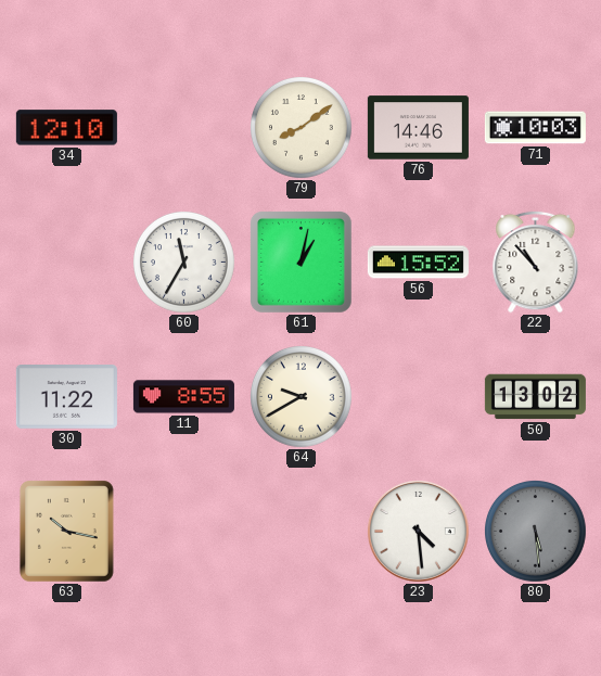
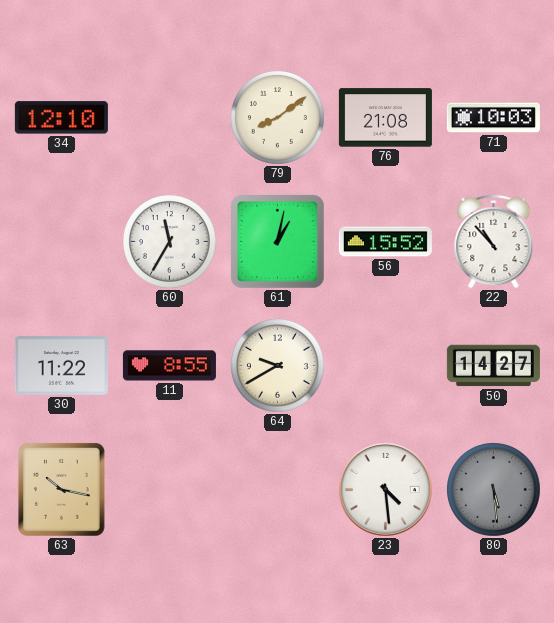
76: 14:46 -> 21:08
50: 13:02 -> 14:27
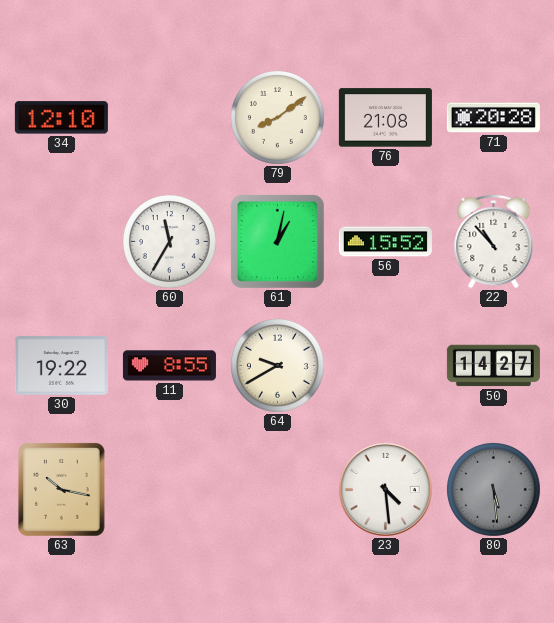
71: 10:03 -> 20:28
30: 11:22 -> 19:22
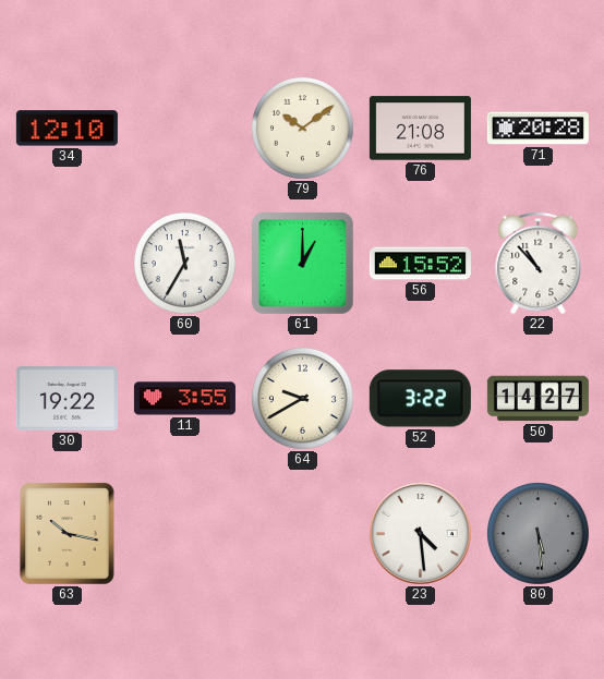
79: 8:09 -> 10:09
61: 1:02 -> 1:00
11: 8:55 -> 3:55
52: none -> 3:22
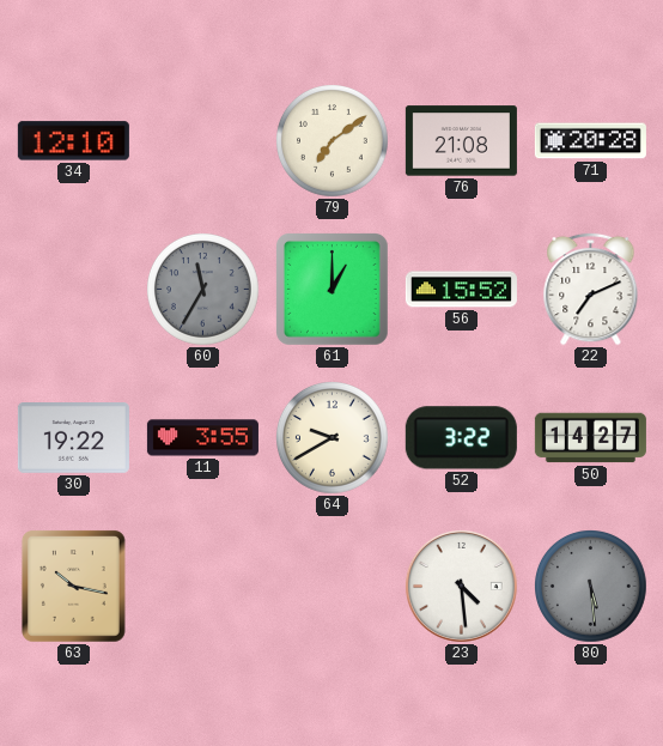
79: 10:09 -> 7:09
60 dial: white -> grey
22: 10:53 -> 7:11
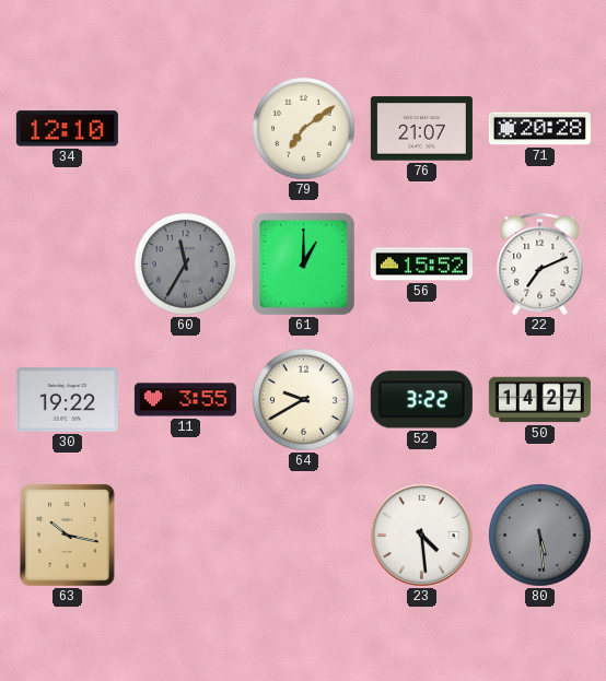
76: 21:08 -> 21:07
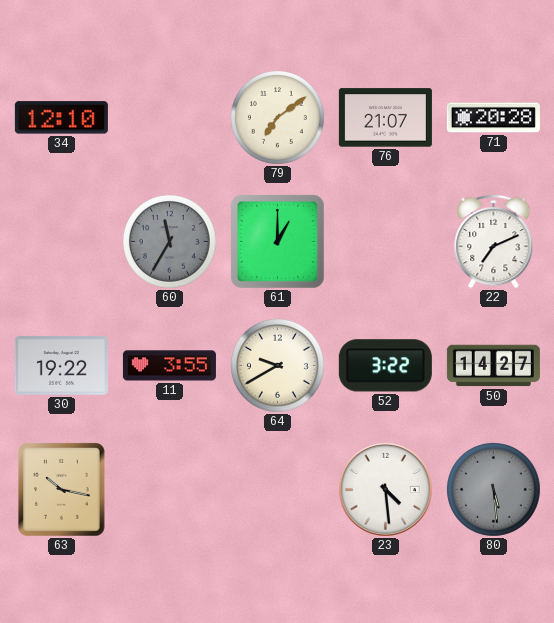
56: 15:52 -> none
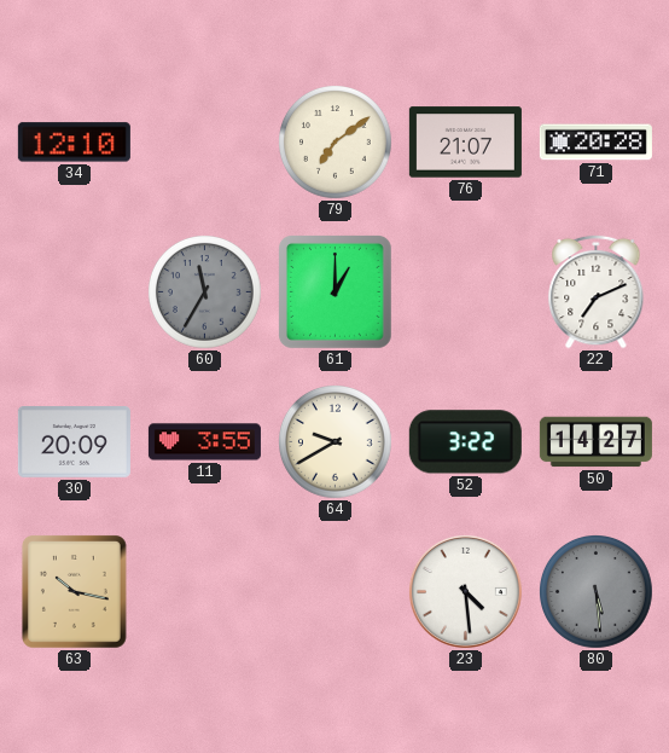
30: 19:22 -> 20:09
